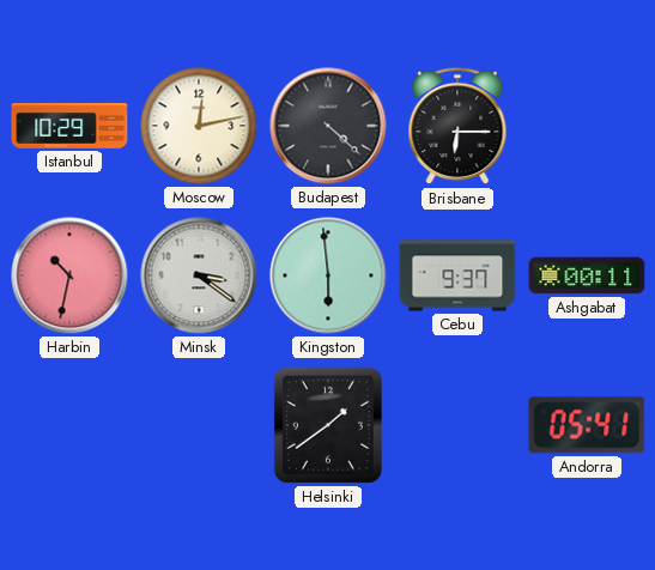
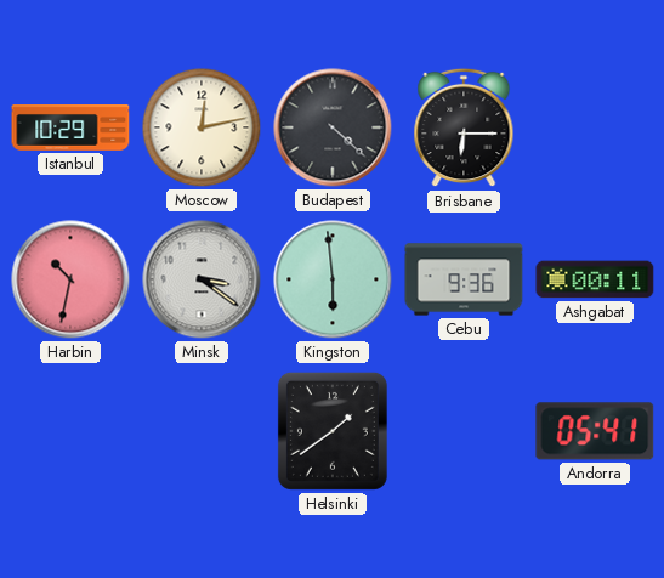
Cebu: 9:37 -> 9:36
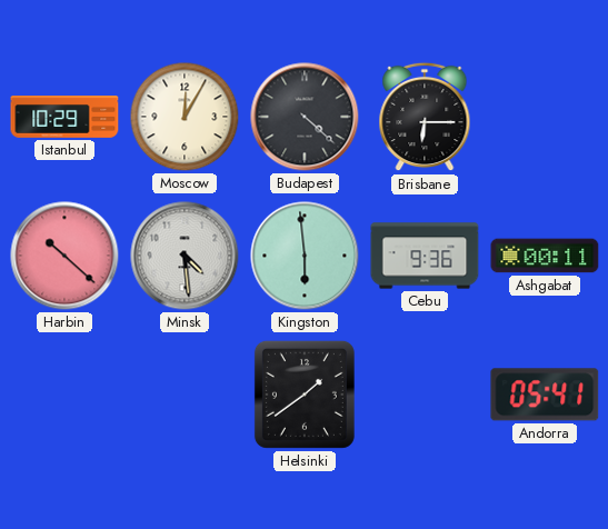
Moscow: 12:13 -> 12:05
Harbin: 10:32 -> 10:22
Minsk: 3:21 -> 4:29
